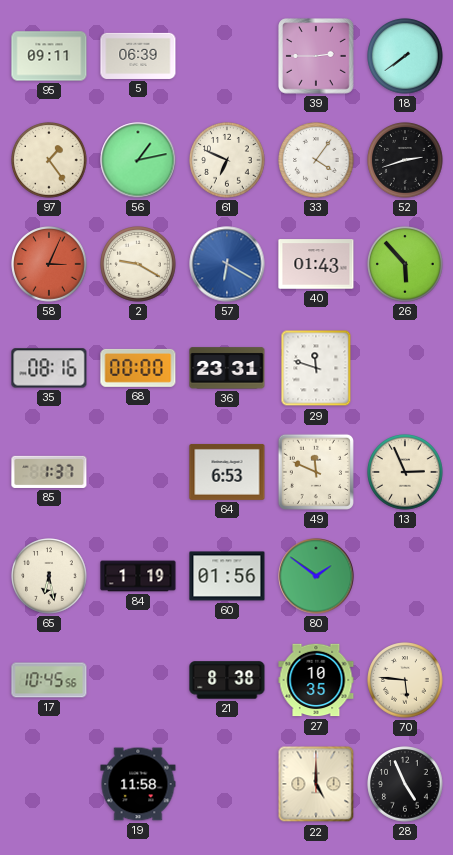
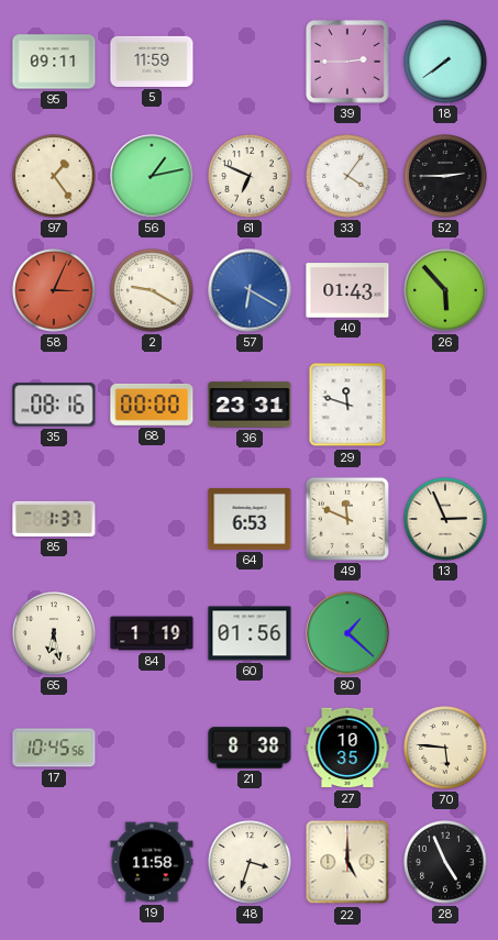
5: 06:39 -> 11:59
52: 2:42 -> 2:45
80: 1:51 -> 1:22
48: none -> 3:33
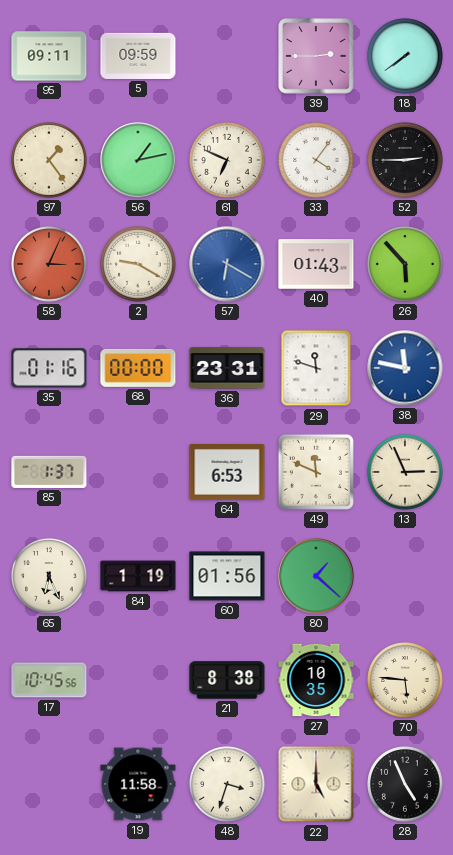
5: 11:59 -> 09:59
35: 08:16 -> 01:16
38: none -> 11:47
65: 6:28 -> 6:26
